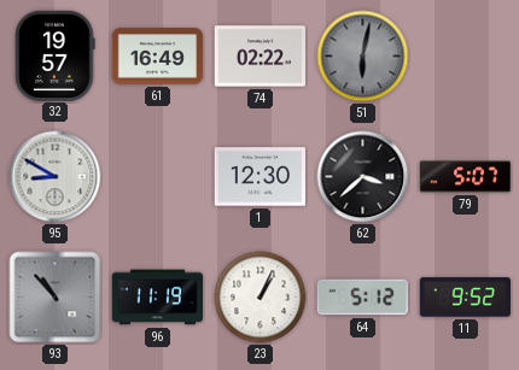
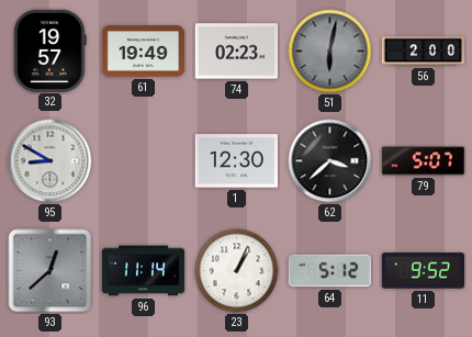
61: 16:49 -> 19:49
74: 02:22 -> 02:23
56: none -> 2:00
93: 10:53 -> 12:38
96: 11:19 -> 11:14
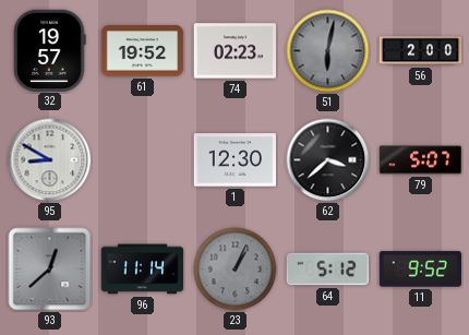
61: 19:49 -> 19:52
23 dial: white -> grey
